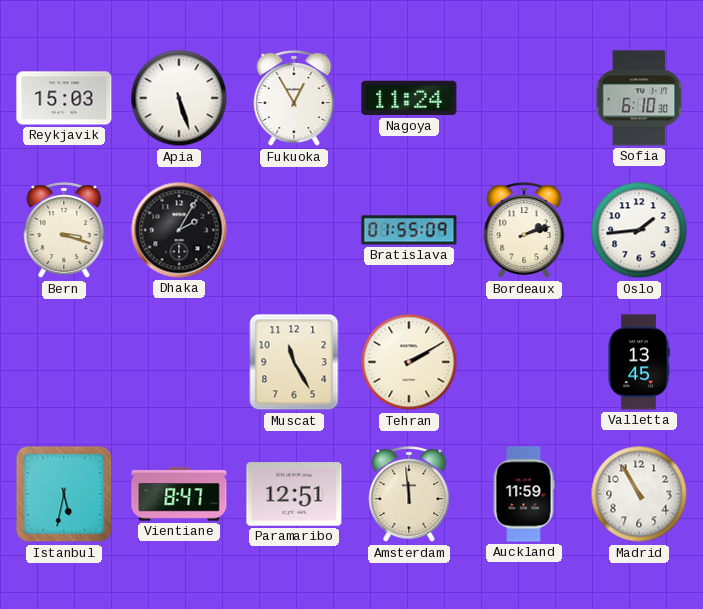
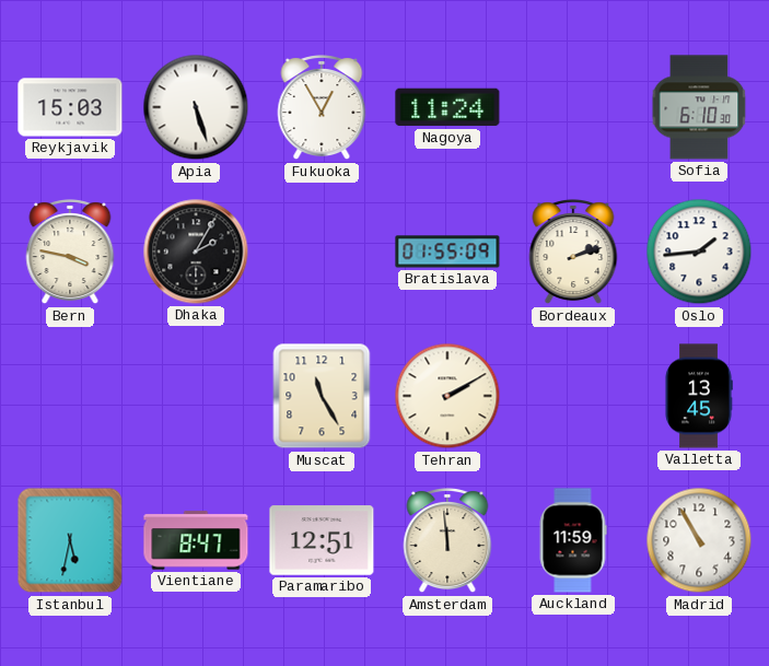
Bern: 3:18 -> 3:47
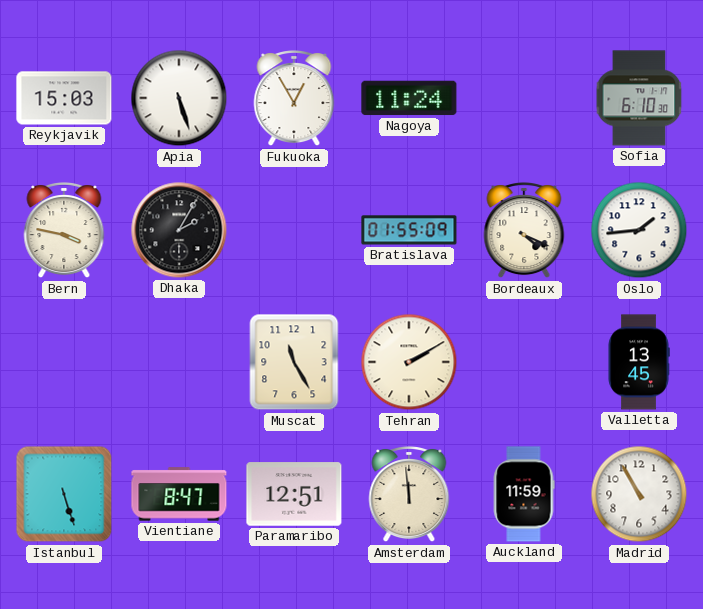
Bordeaux: 2:12 -> 4:19
Istanbul: 5:32 -> 5:27
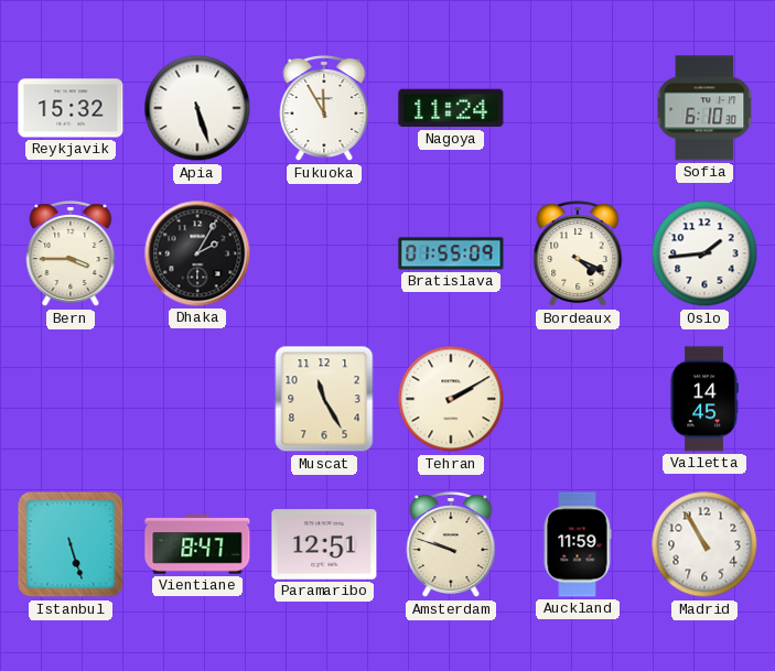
Reykjavik: 15:03 -> 15:32
Fukuoka: 12:55 -> 11:55
Bern: 3:47 -> 3:45
Valletta: 13:45 -> 14:45
Amsterdam: 11:59 -> 9:48
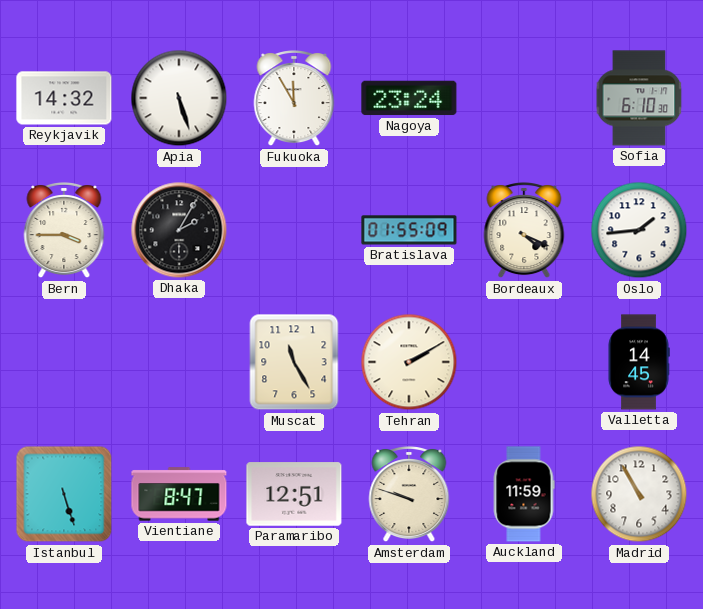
Reykjavik: 15:32 -> 14:32
Nagoya: 11:24 -> 23:24
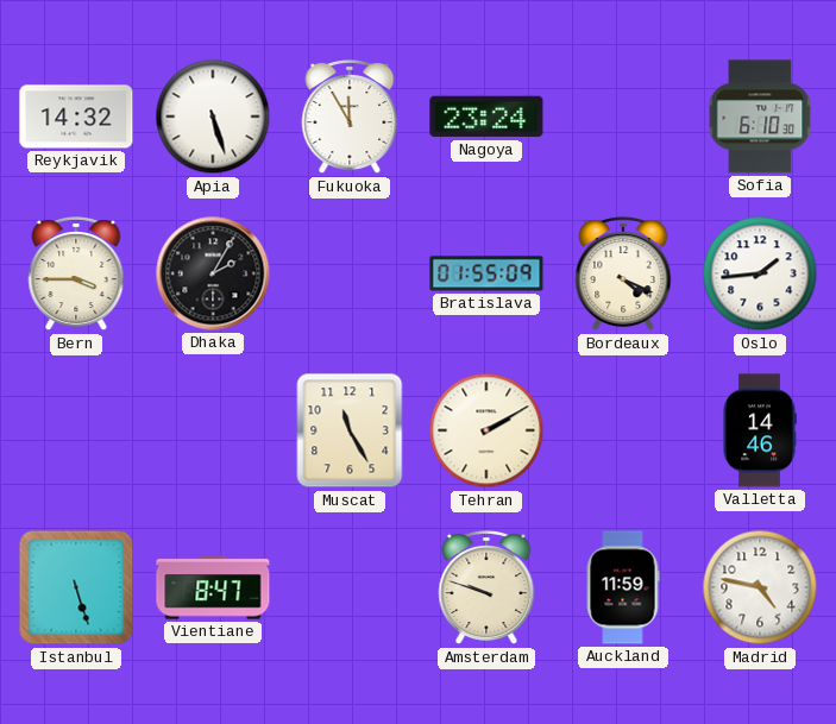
Valletta: 14:45 -> 14:46
Paramaribo: 12:51 -> none
Madrid: 10:55 -> 4:47
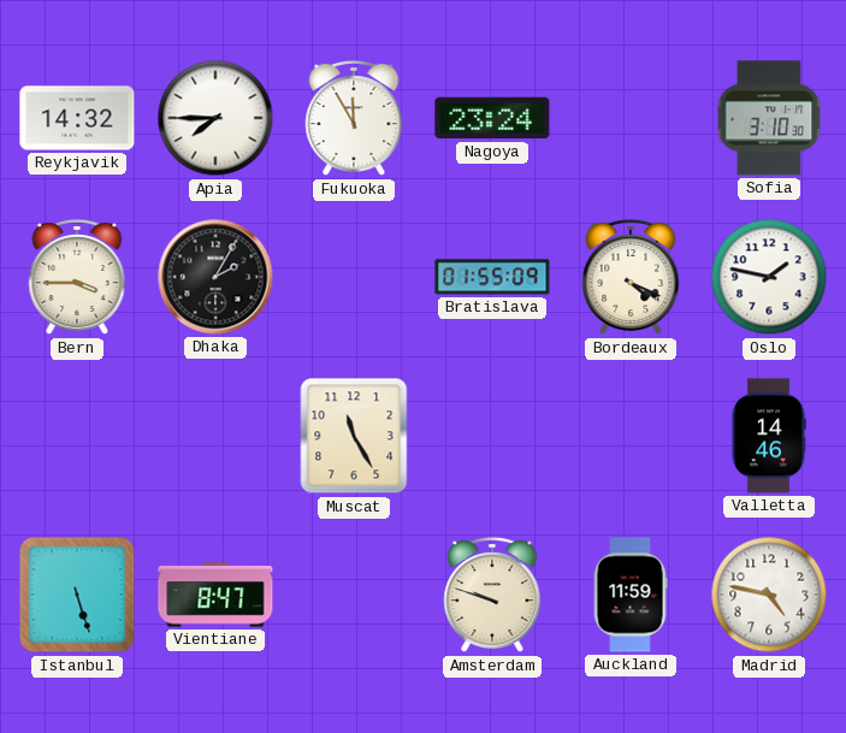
Apia: 5:27 -> 7:45
Sofia: 6:10 -> 3:10
Oslo: 1:44 -> 1:47
Tehran: 2:10 -> none
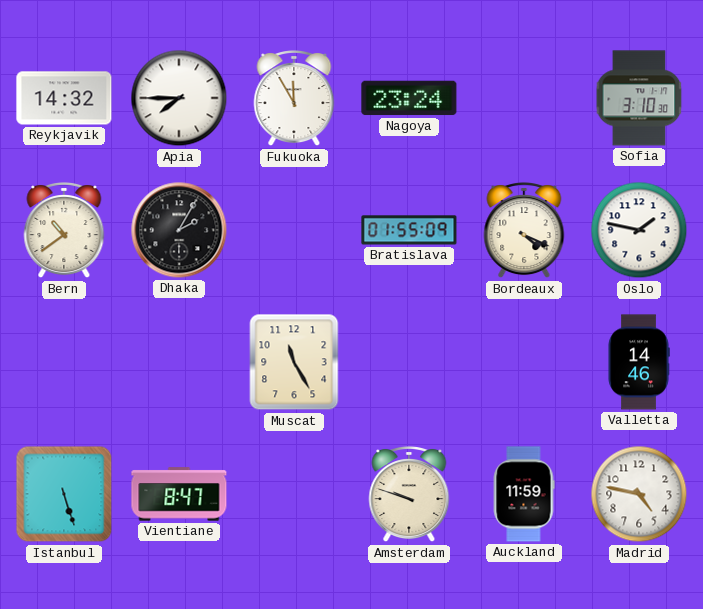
Bern: 3:45 -> 10:39
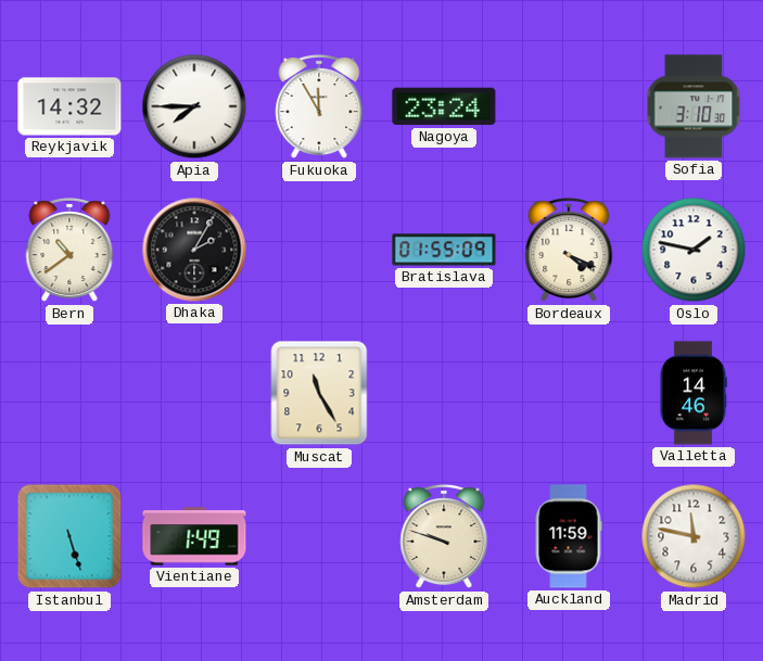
Vientiane: 8:47 -> 1:49
Madrid: 4:47 -> 11:47
